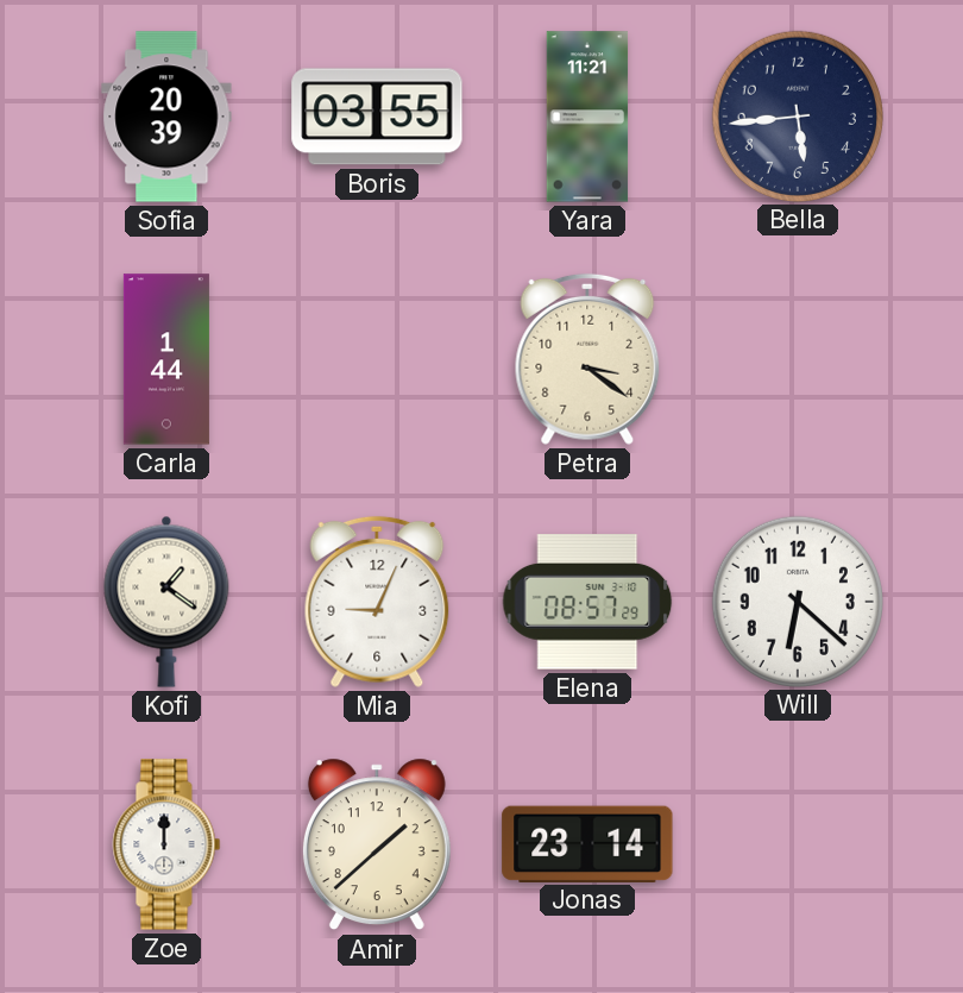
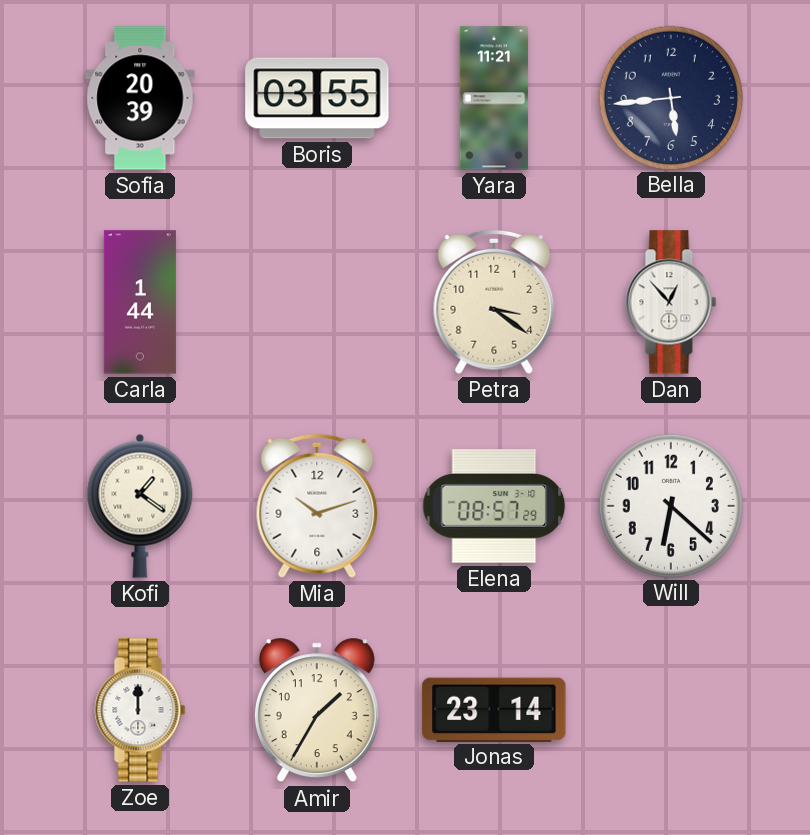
Dan: none -> 12:53
Mia: 9:04 -> 10:12
Amir: 1:38 -> 1:35
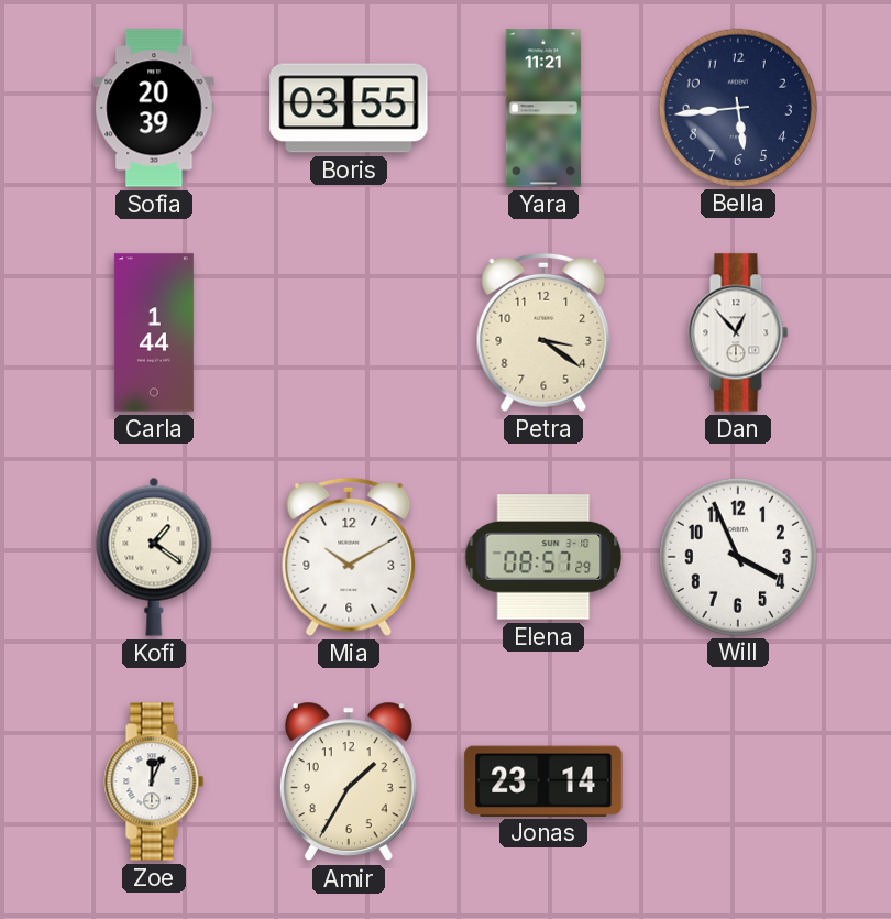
Mia: 10:12 -> 10:10
Will: 6:22 -> 3:56
Zoe: 12:00 -> 12:04
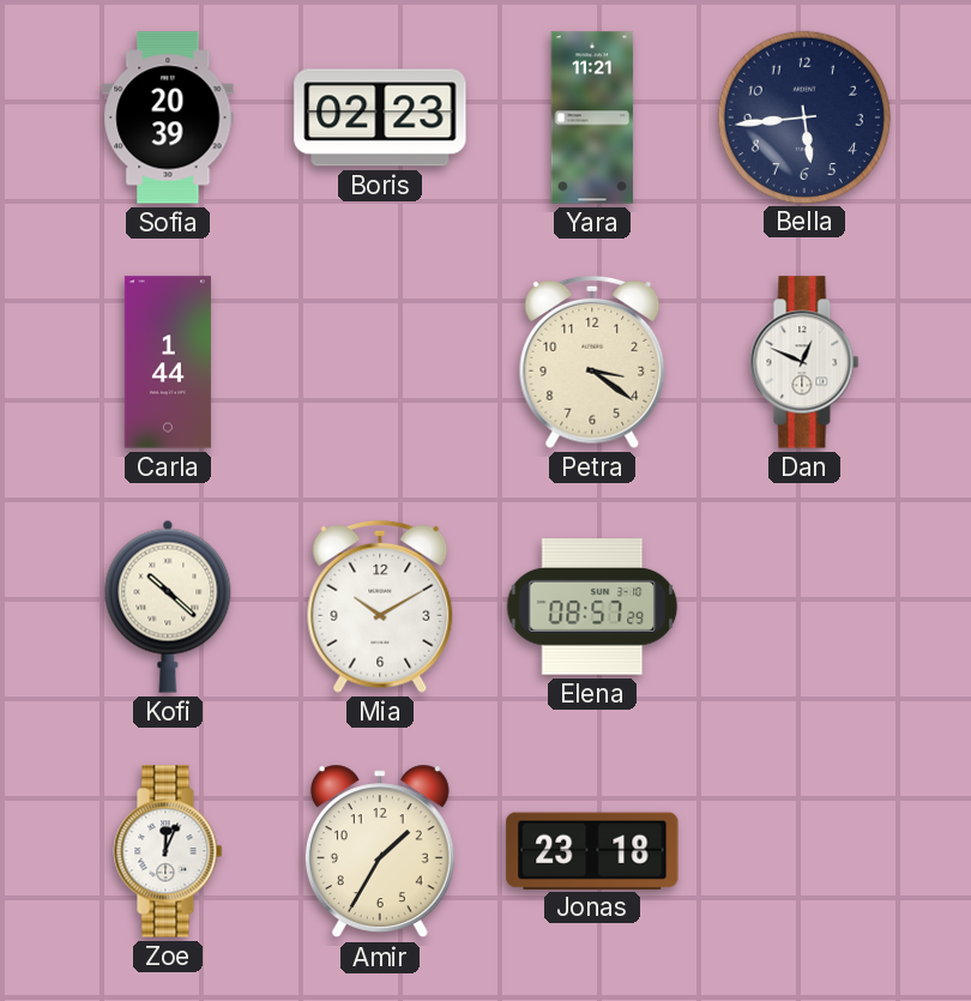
Boris: 03:55 -> 02:23
Dan: 12:53 -> 12:49
Kofi: 1:21 -> 10:22
Will: 3:56 -> none
Jonas: 23:14 -> 23:18
